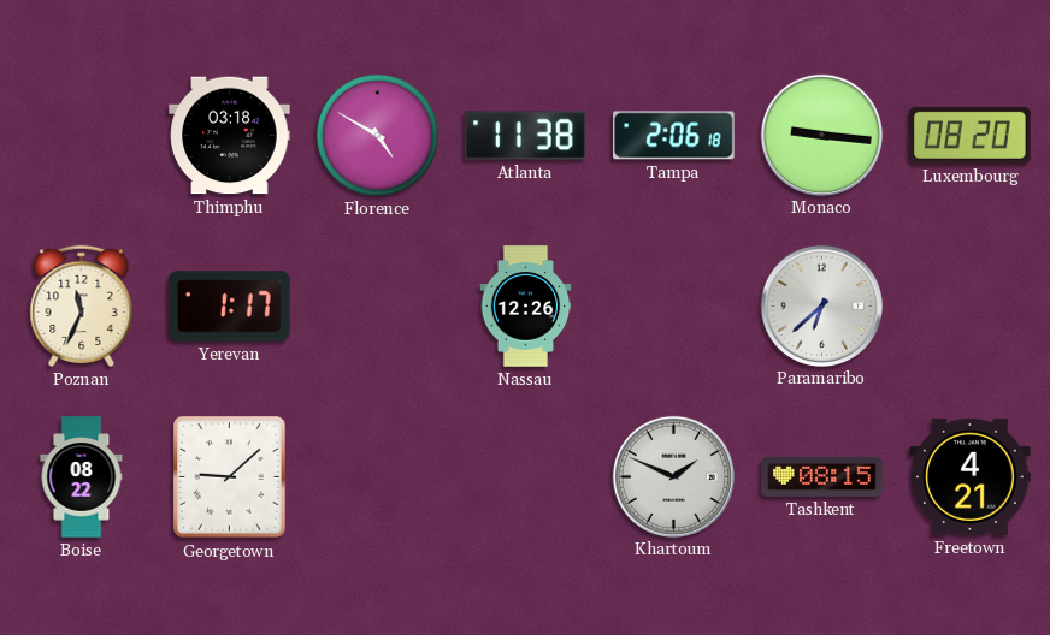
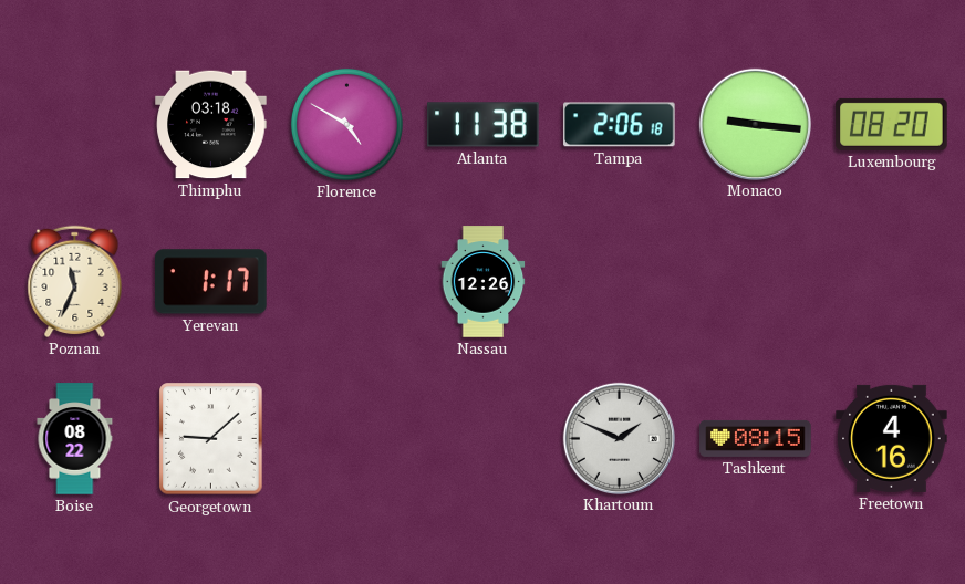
Paramaribo: 6:38 -> none
Freetown: 4:21 -> 4:16
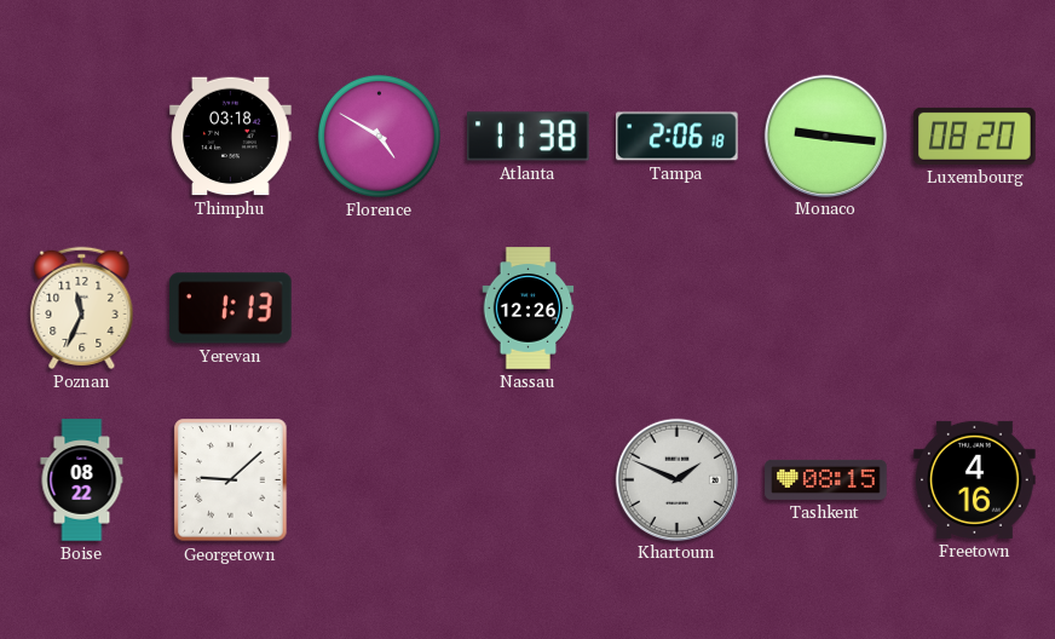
Yerevan: 1:17 -> 1:13
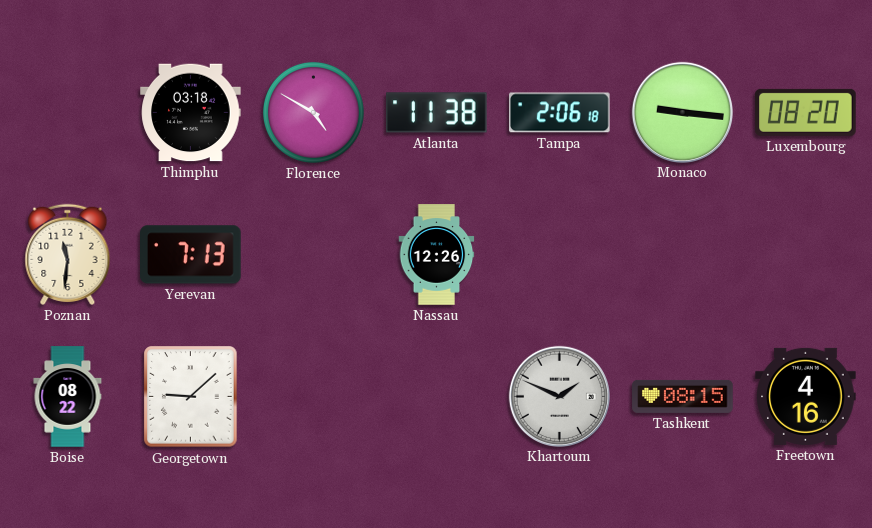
Poznan: 11:34 -> 11:31
Yerevan: 1:13 -> 7:13
